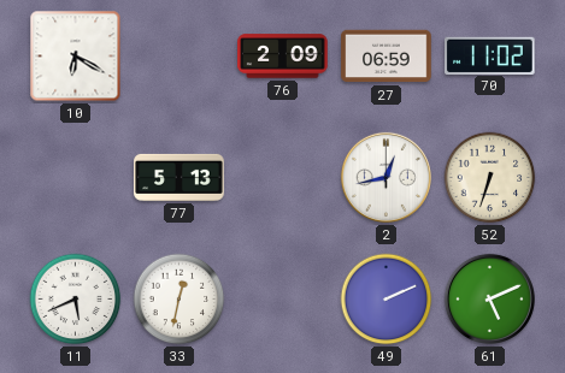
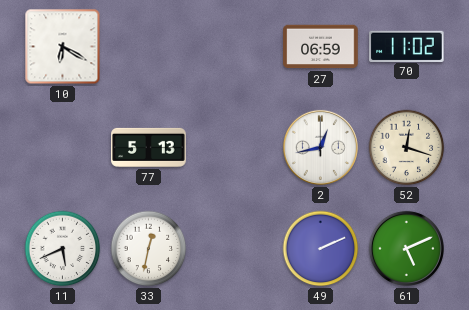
76: 2:09 -> none
52: 6:33 -> 12:18
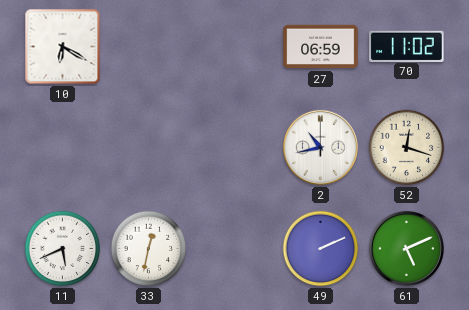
77: 5:13 -> none
2: 12:43 -> 10:43
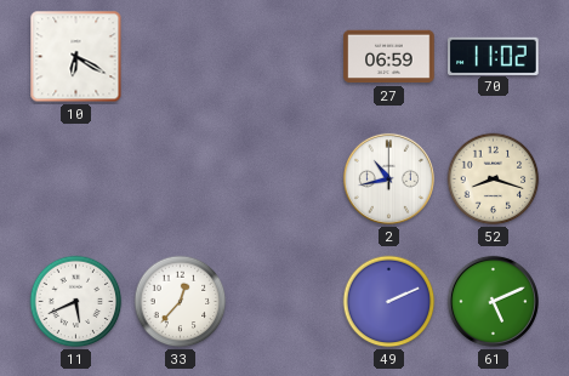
52: 12:18 -> 8:18
33: 12:32 -> 12:37
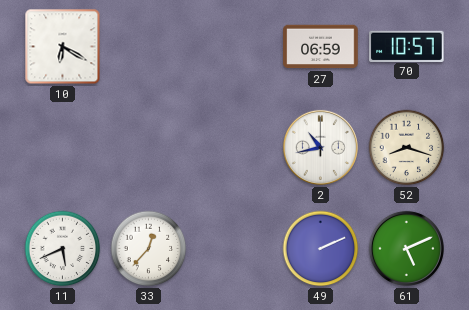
70: 11:02 -> 10:57
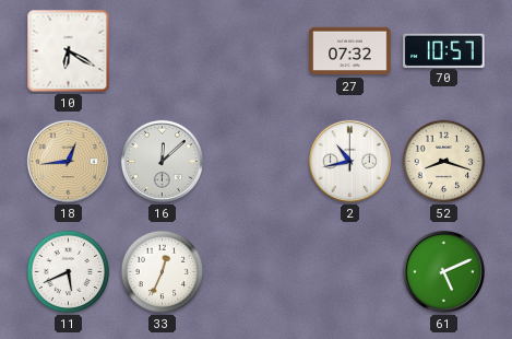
27: 06:59 -> 07:32
18: none -> 12:44
16: none -> 12:08
33: 12:37 -> 12:34
49: 2:11 -> none
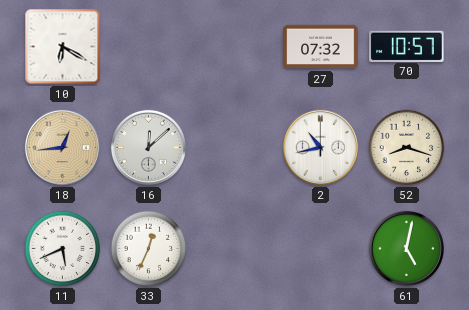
61: 5:11 -> 5:02
